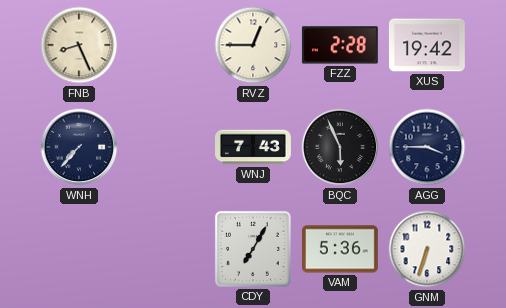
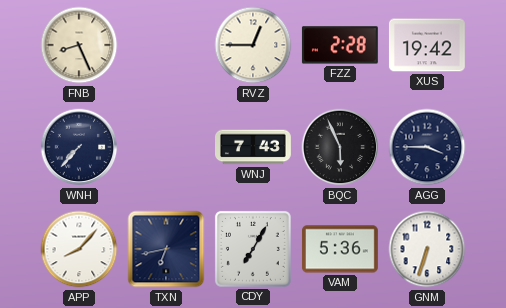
APP: none -> 8:07
TXN: none -> 6:43
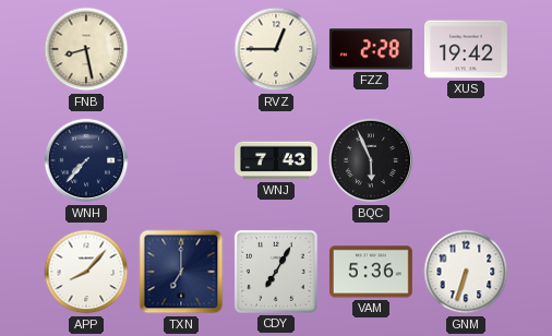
FNB: 8:26 -> 8:28
AGG: 3:45 -> none
TXN: 6:43 -> 7:00
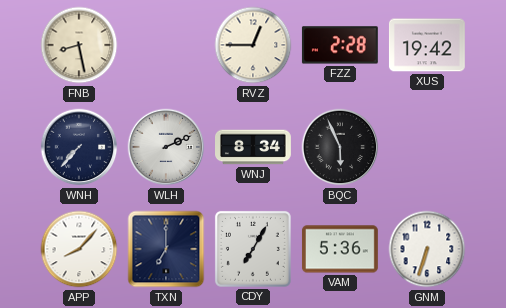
WLH: none -> 2:11
WNJ: 7:43 -> 8:34
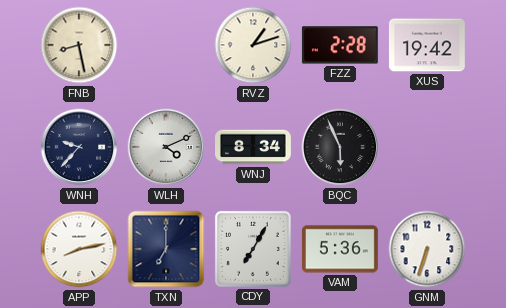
RVZ: 12:45 -> 1:12
WNH: 7:37 -> 9:37
WLH: 2:11 -> 4:11
APP: 8:07 -> 8:13
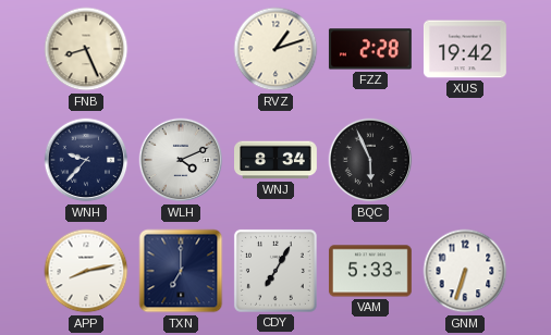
FNB: 8:28 -> 8:26
VAM: 5:36 -> 5:33
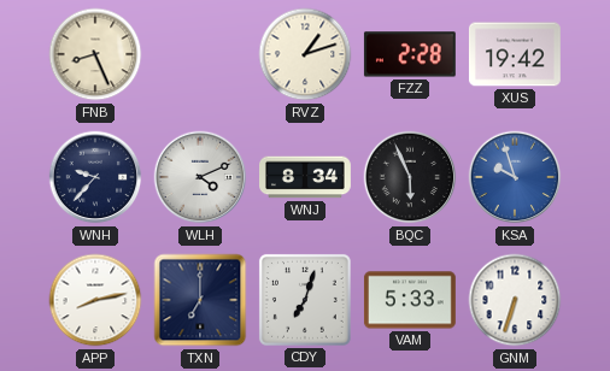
KSA: none -> 9:57
CDY: 7:05 -> 7:03
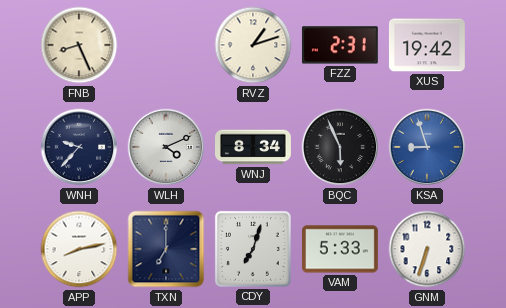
FZZ: 2:28 -> 2:31
KSA: 9:57 -> 8:57
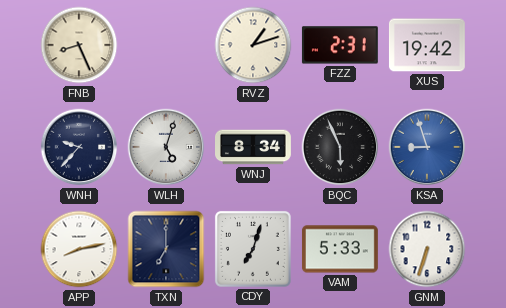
WLH: 4:11 -> 5:03
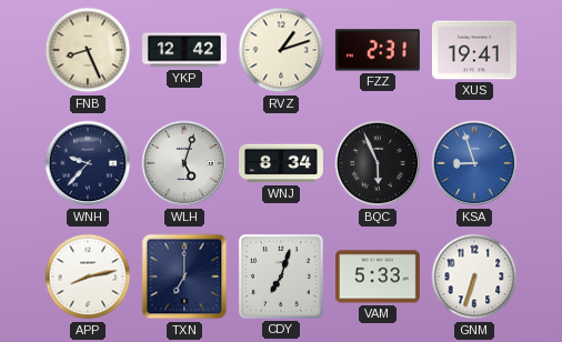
YKP: none -> 12:42
XUS: 19:42 -> 19:41
